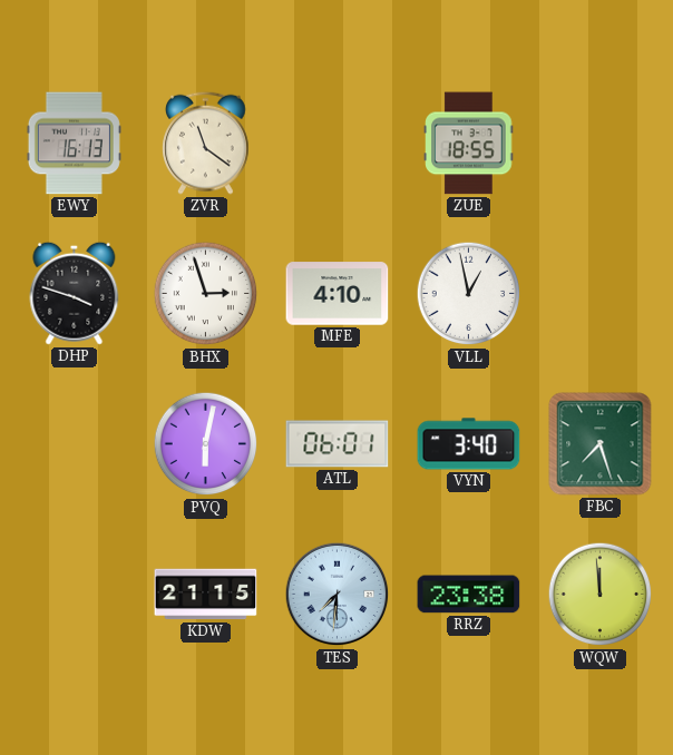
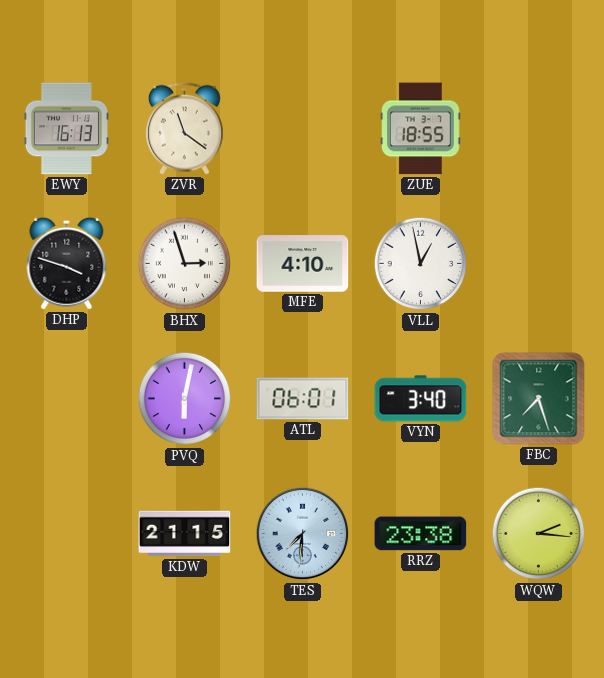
WQW: 11:59 -> 2:16
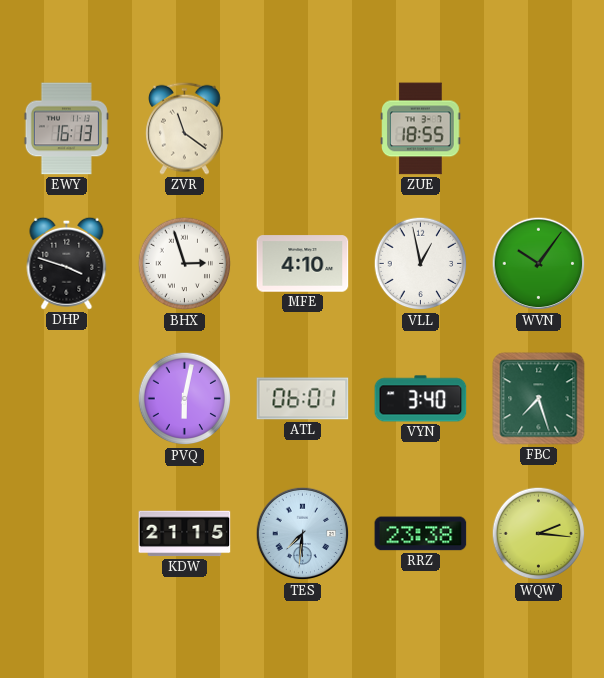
WVN: none -> 10:06
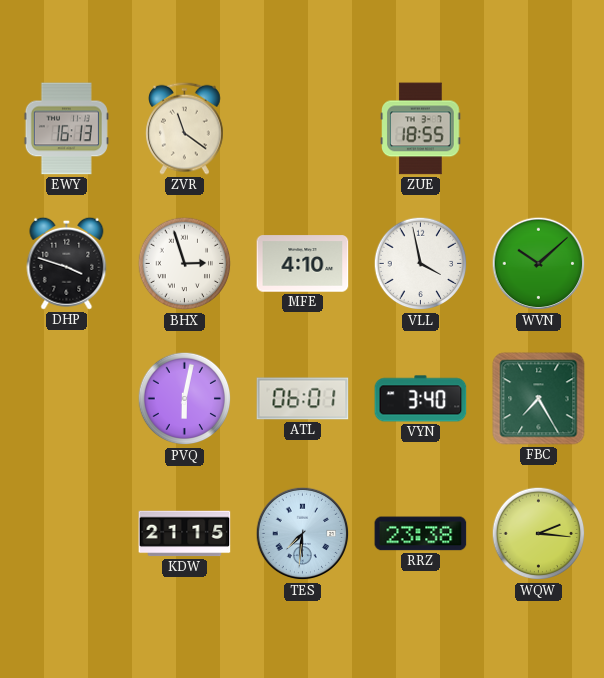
VLL: 12:58 -> 3:58
WVN: 10:06 -> 10:08
FBC: 7:27 -> 7:25
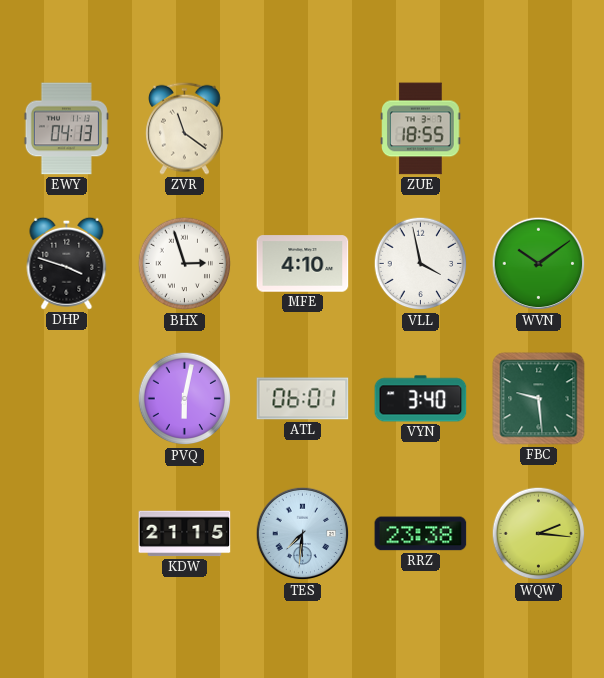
EWY: 16:13 -> 04:13
WVN: 10:08 -> 10:09
FBC: 7:25 -> 9:29
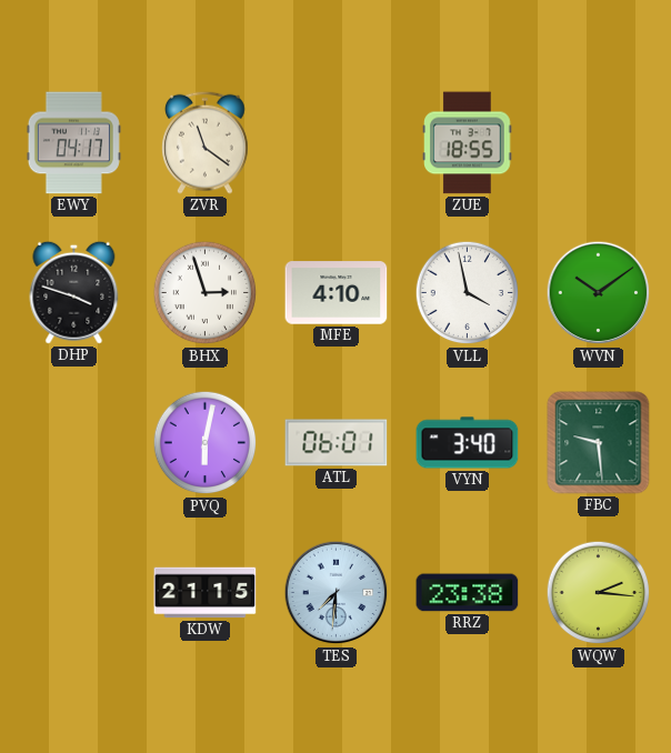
EWY: 04:13 -> 04:17
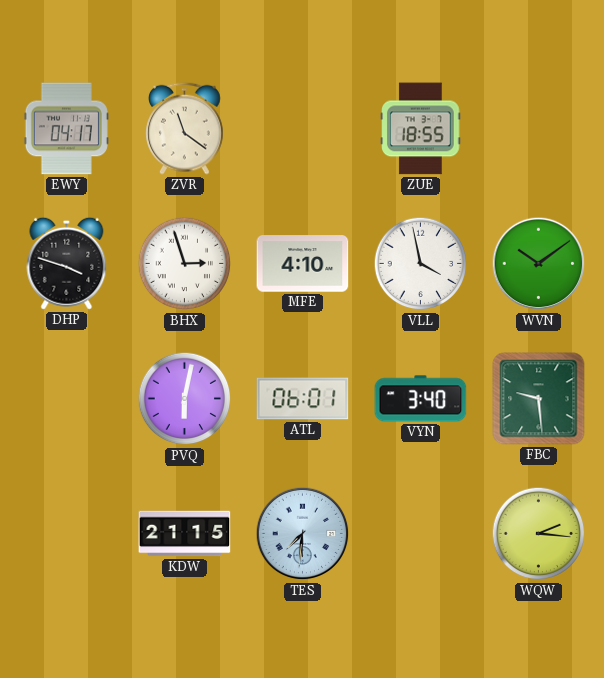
RRZ: 23:38 -> none
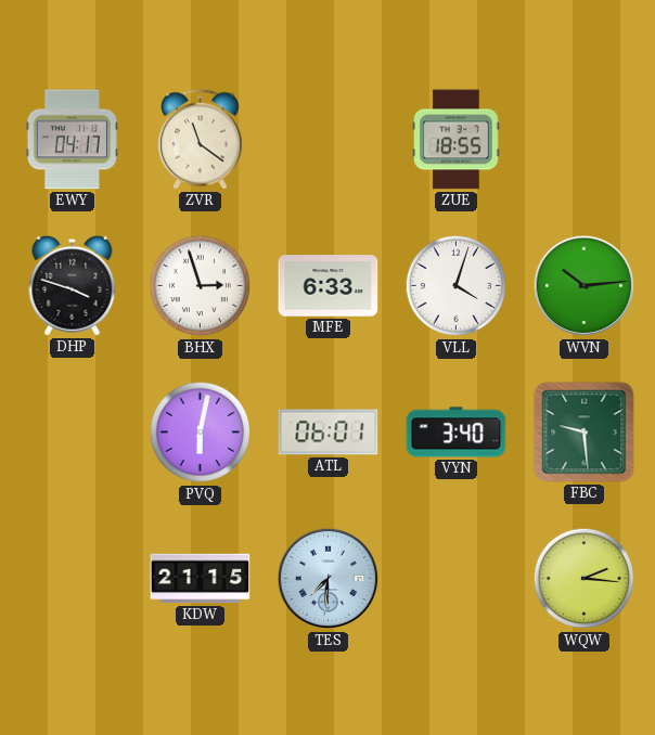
MFE: 4:10 -> 6:33
VLL: 3:58 -> 4:03
WVN: 10:09 -> 10:14
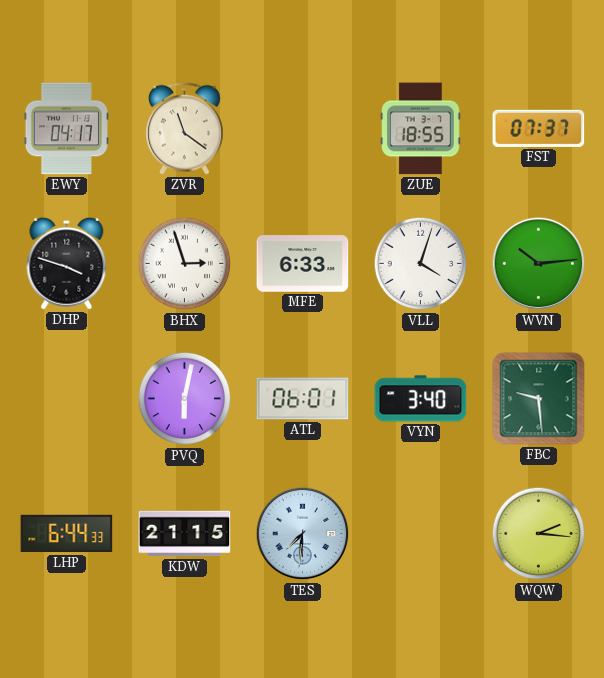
FST: none -> 07:37
LHP: none -> 6:44
